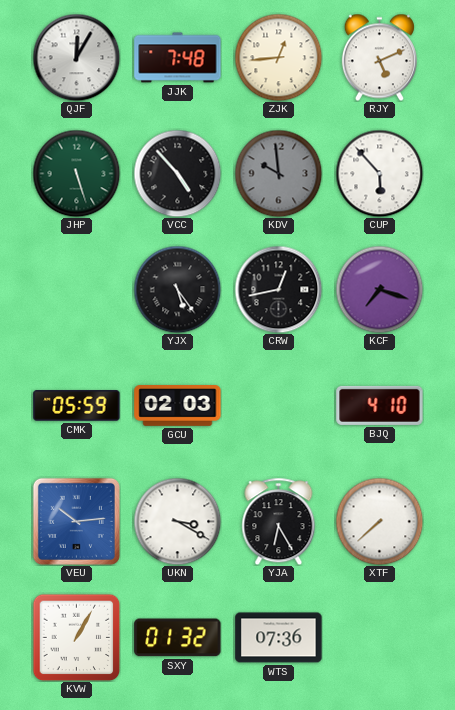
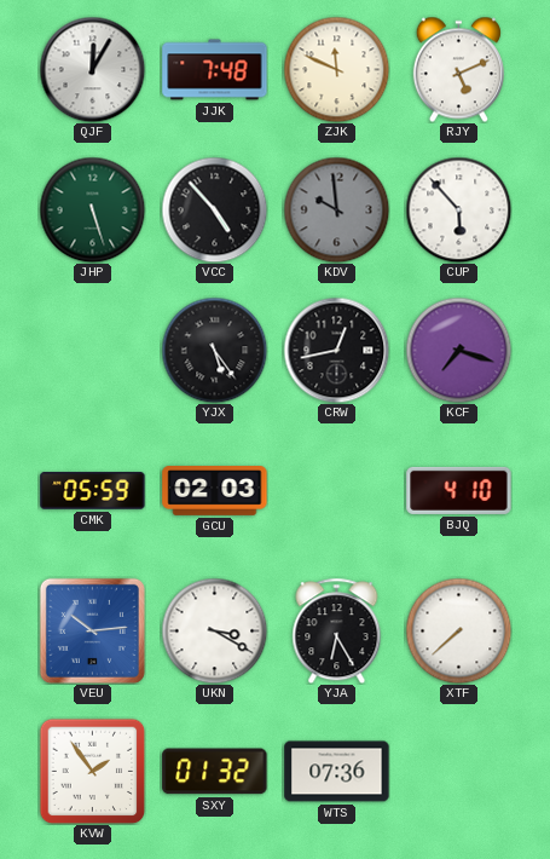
ZJK: 12:44 -> 11:49
KVW: 1:05 -> 1:54
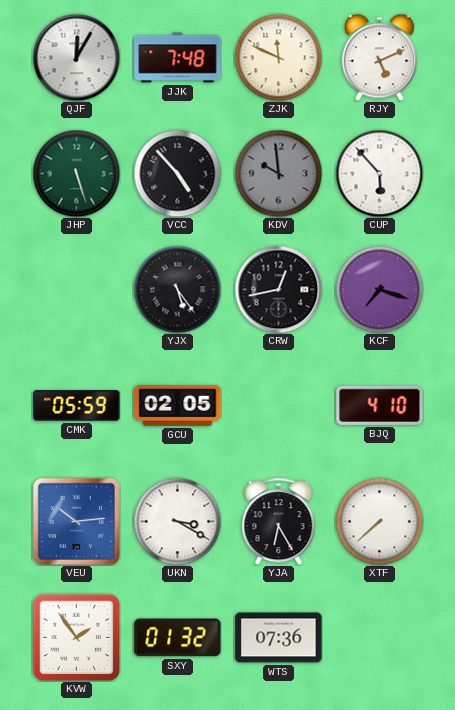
GCU: 02:03 -> 02:05
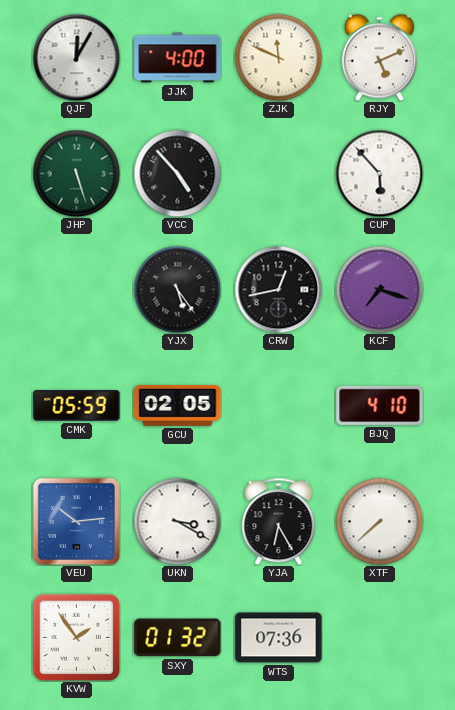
JJK: 7:48 -> 4:00
KDV: 9:59 -> none
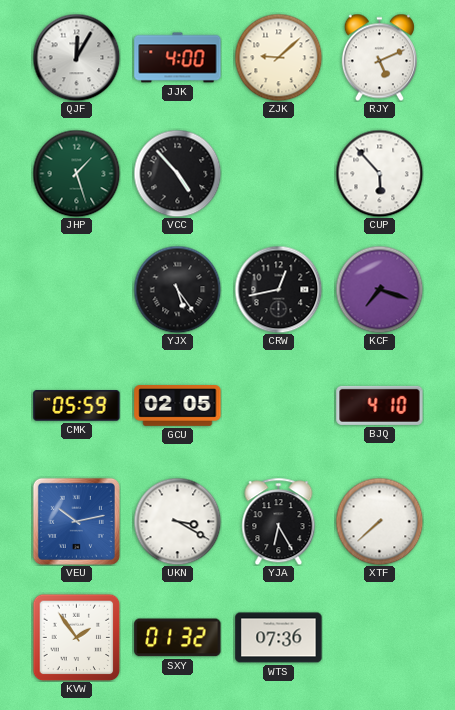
ZJK: 11:49 -> 9:08
JHP: 5:27 -> 1:27
VEU: 10:14 -> 10:13
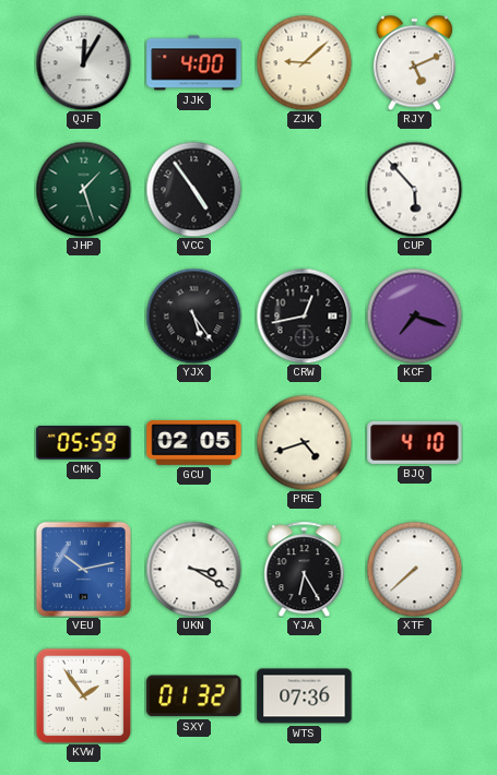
VCC: 4:53 -> 4:54
PRE: none -> 4:42
